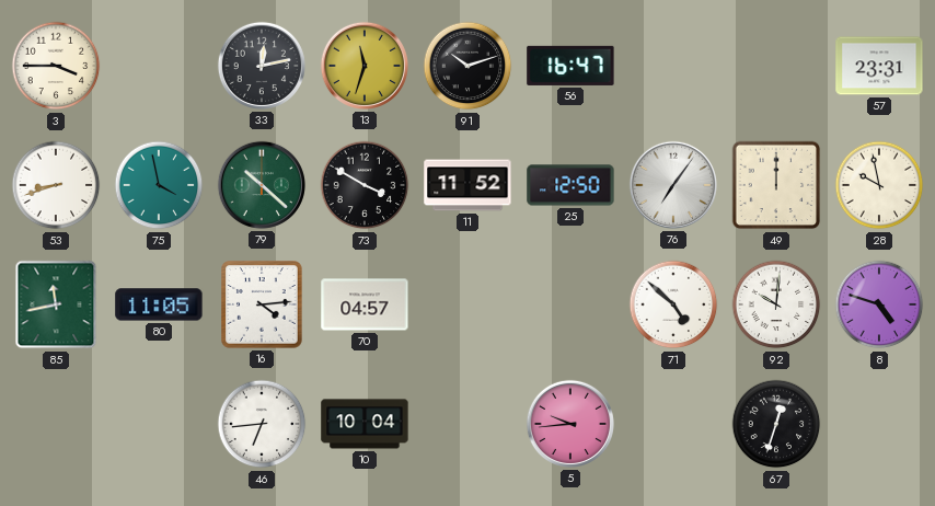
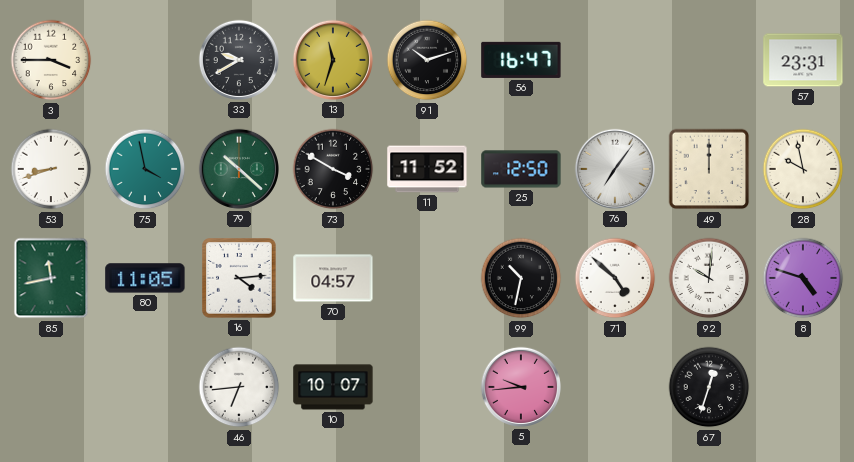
33: 12:13 -> 9:40
99: none -> 10:32
10: 10:04 -> 10:07
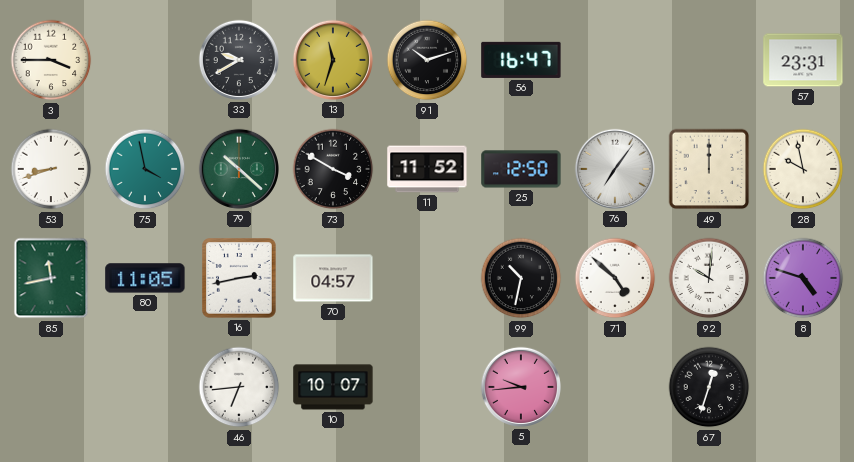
16: 4:14 -> 2:43
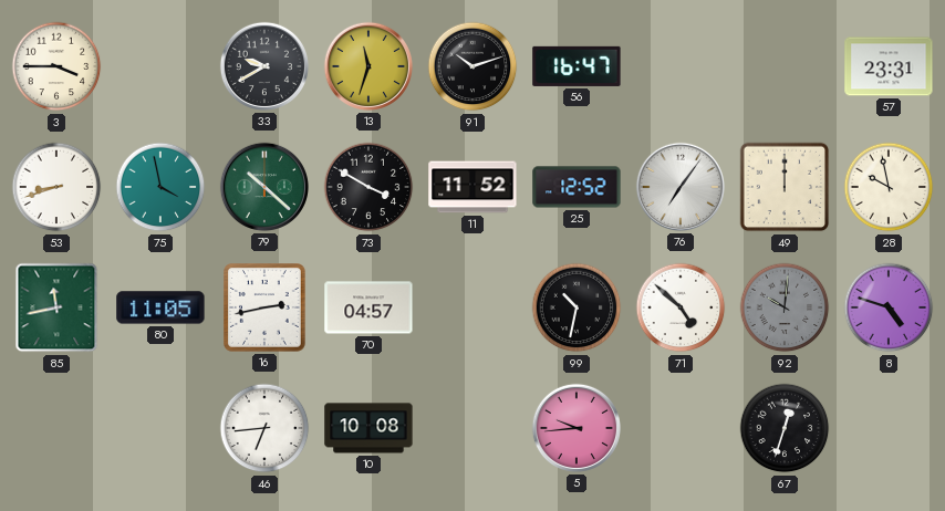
25: 12:50 -> 12:52
92 dial: white -> grey
10: 10:07 -> 10:08
